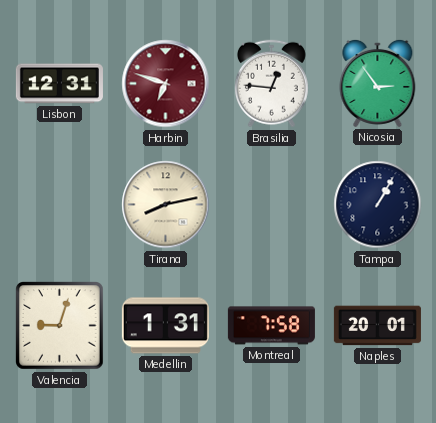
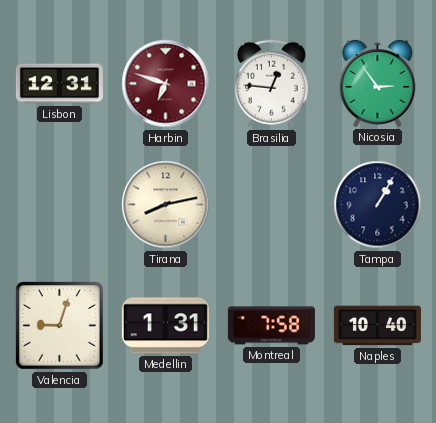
Naples: 20:01 -> 10:40
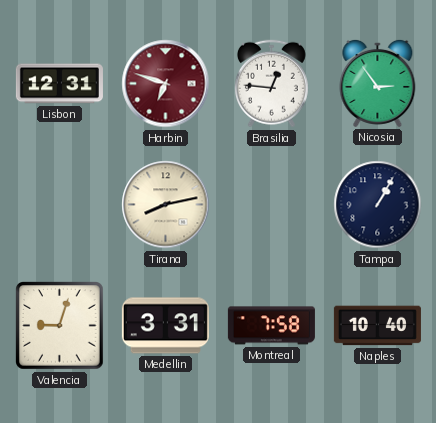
Medellin: 1:31 -> 3:31
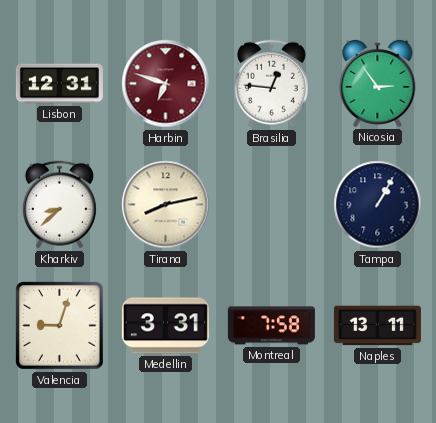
Kharkiv: none -> 8:38
Naples: 10:40 -> 13:11
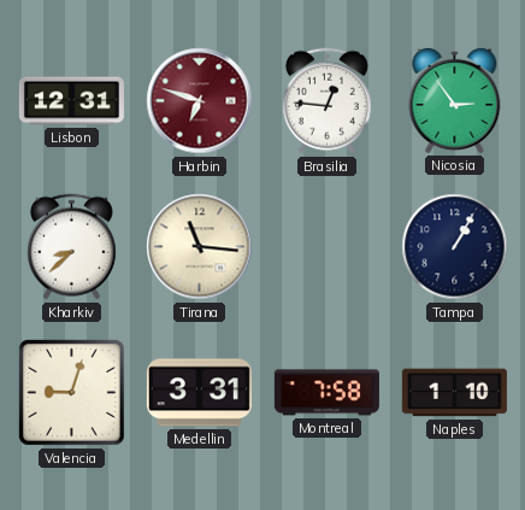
Tirana: 8:13 -> 11:16
Naples: 13:11 -> 1:10
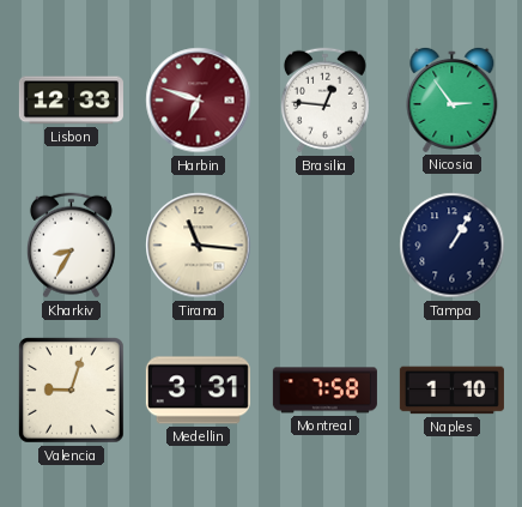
Lisbon: 12:31 -> 12:33
Kharkiv: 8:38 -> 8:35
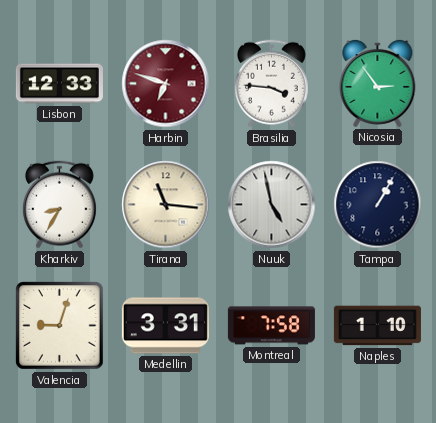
Brasilia: 12:46 -> 3:46
Nuuk: none -> 4:58
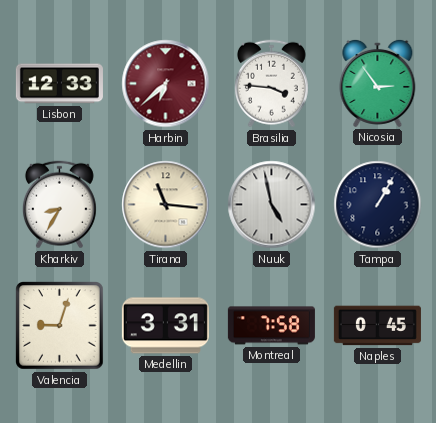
Harbin: 6:48 -> 6:38
Naples: 1:10 -> 0:45
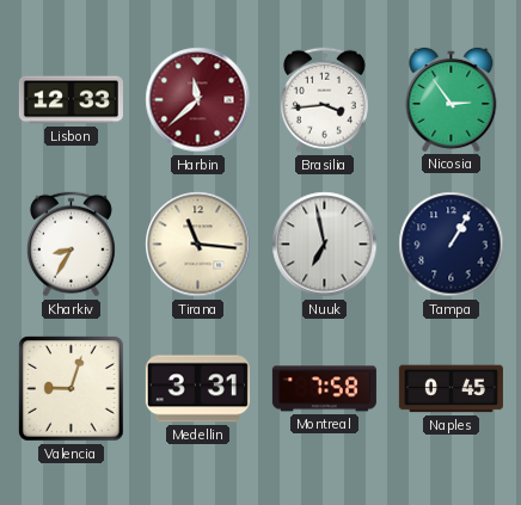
Harbin: 6:38 -> 11:38
Brasilia: 3:46 -> 3:44
Nuuk: 4:58 -> 6:58
